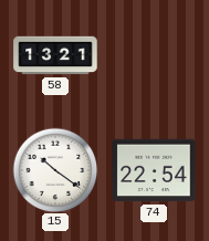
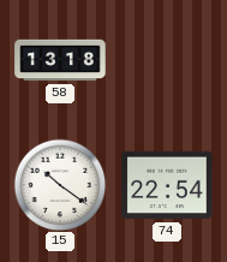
58: 13:21 -> 13:18
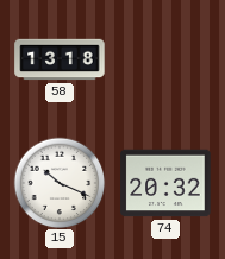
15: 10:21 -> 10:19
74: 22:54 -> 20:32
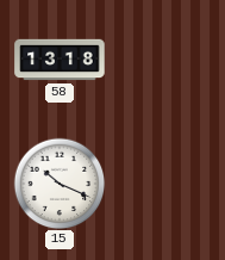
74: 20:32 -> none
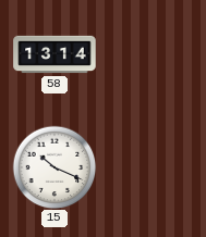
58: 13:18 -> 13:14
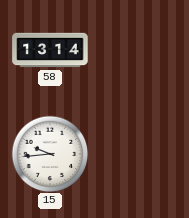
15: 10:19 -> 9:44
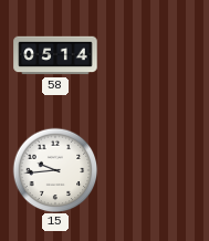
58: 13:14 -> 05:14
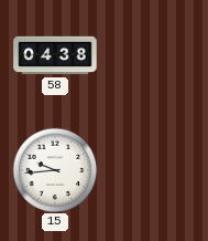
58: 05:14 -> 04:38
